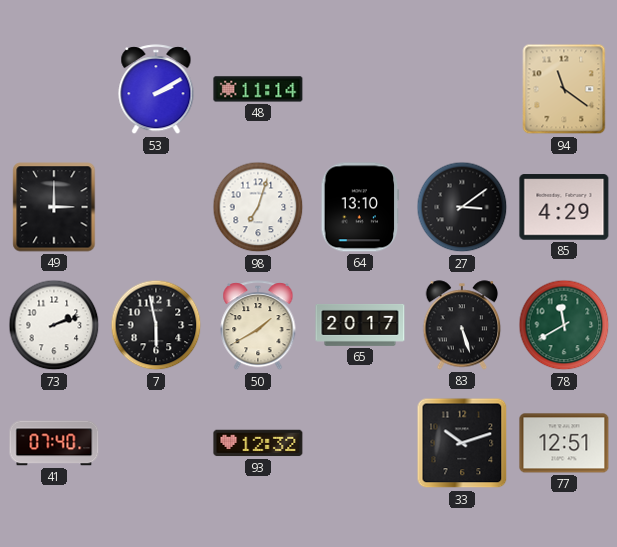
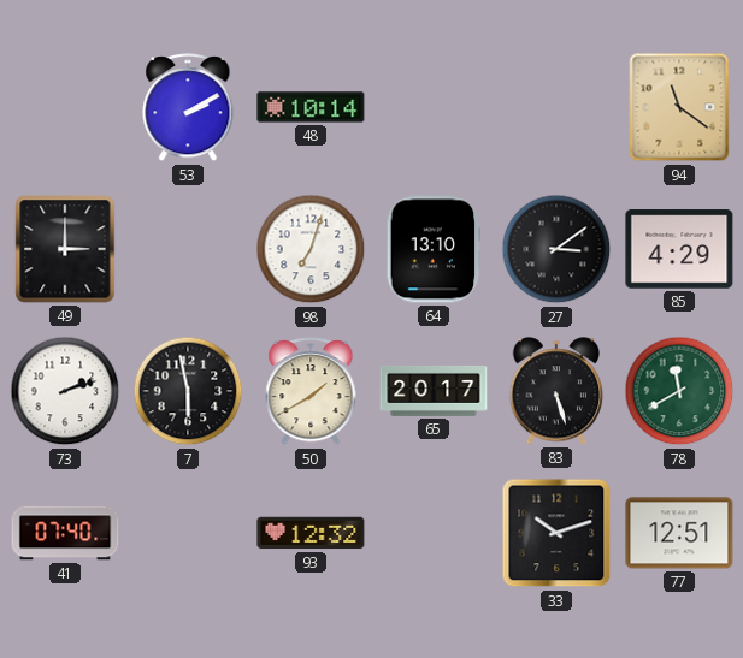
48: 11:14 -> 10:14
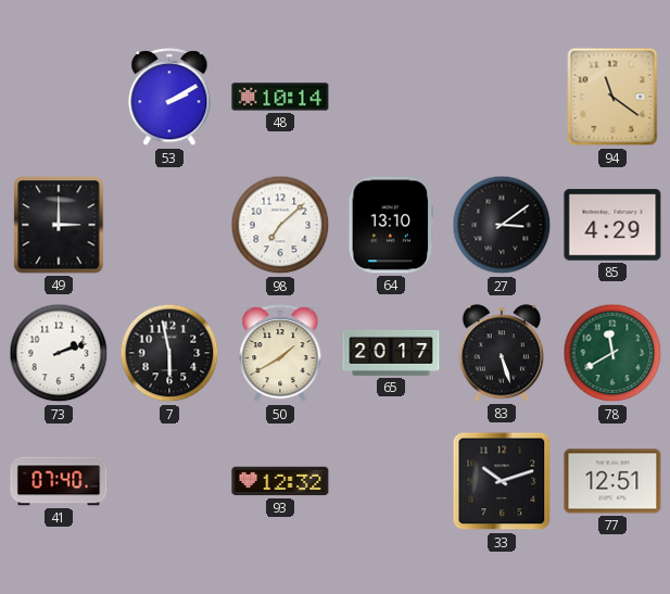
98: 7:03 -> 7:08
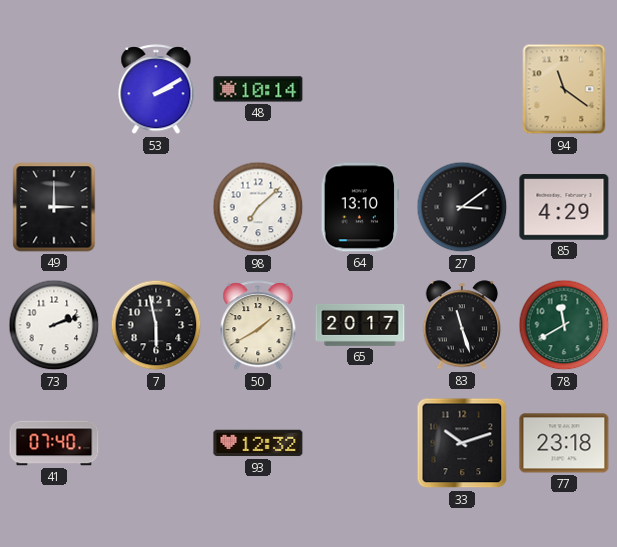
83: 5:27 -> 11:27
77: 12:51 -> 23:18
